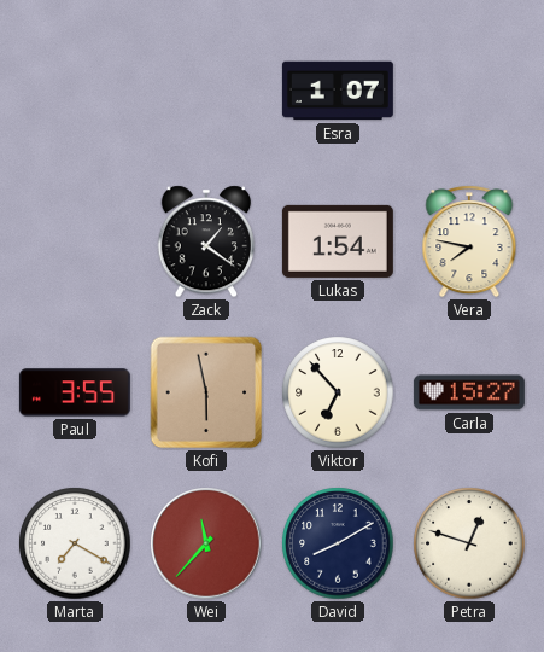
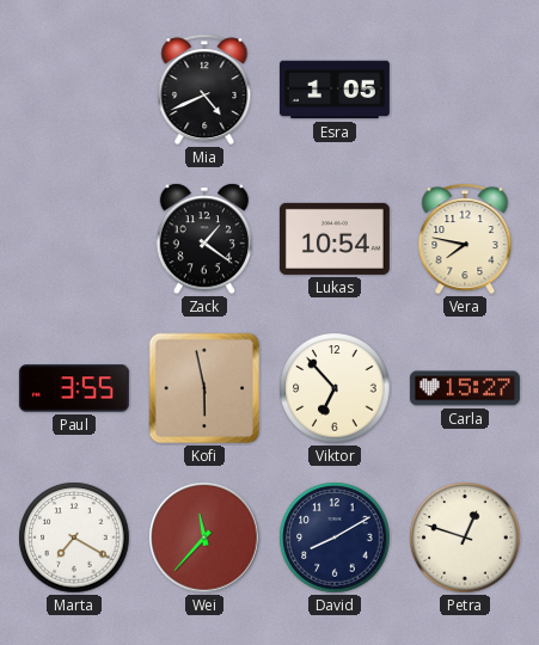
Mia: none -> 4:41
Esra: 1:07 -> 1:05
Lukas: 1:54 -> 10:54
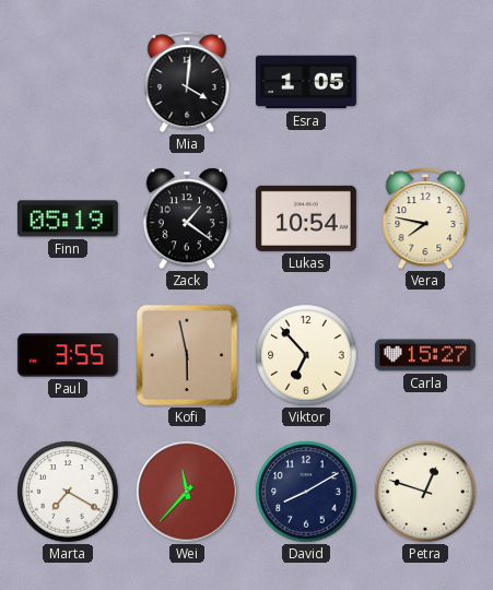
Mia: 4:41 -> 4:01
Finn: none -> 05:19
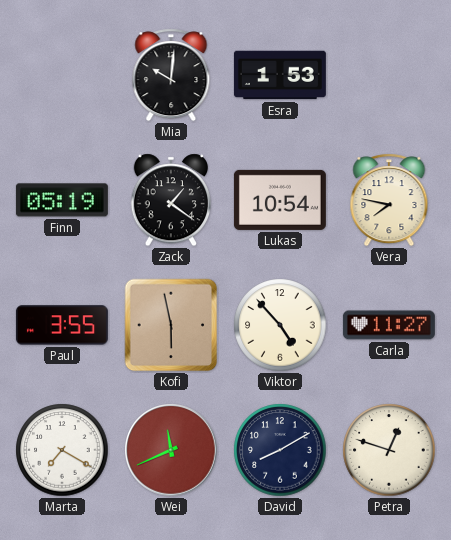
Mia: 4:01 -> 10:01
Esra: 1:05 -> 1:53
Viktor: 6:53 -> 4:53
Carla: 15:27 -> 11:27
Wei: 11:37 -> 11:41
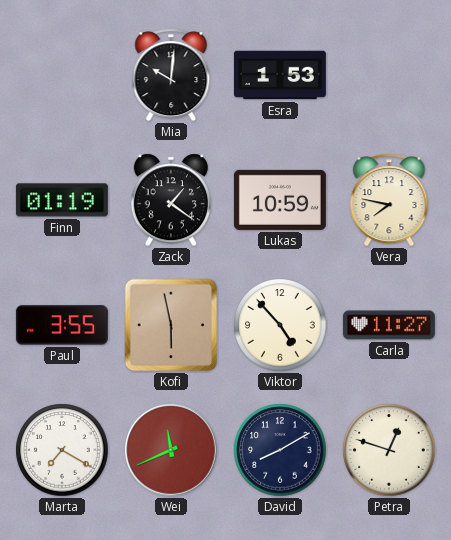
Finn: 05:19 -> 01:19
Lukas: 10:54 -> 10:59
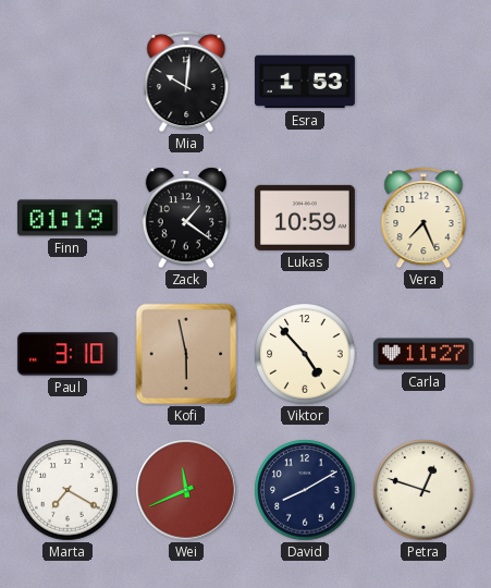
Vera: 7:47 -> 7:26
Paul: 3:55 -> 3:10
